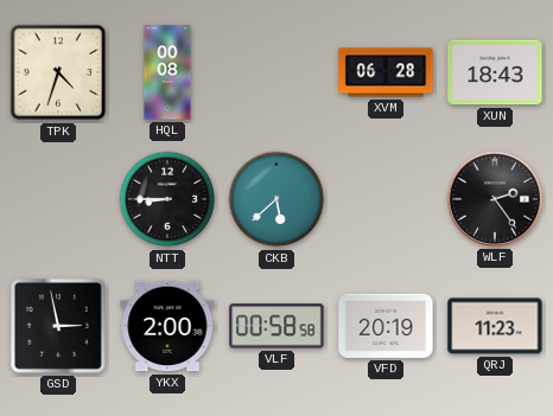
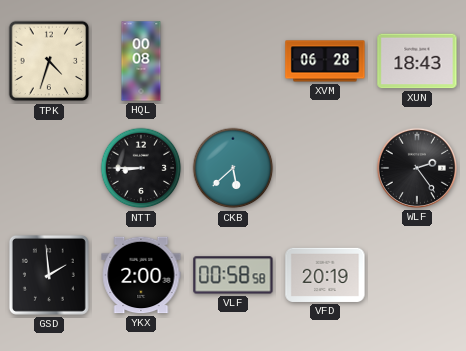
GSD: 2:58 -> 1:59
QRJ: 11:23 -> none
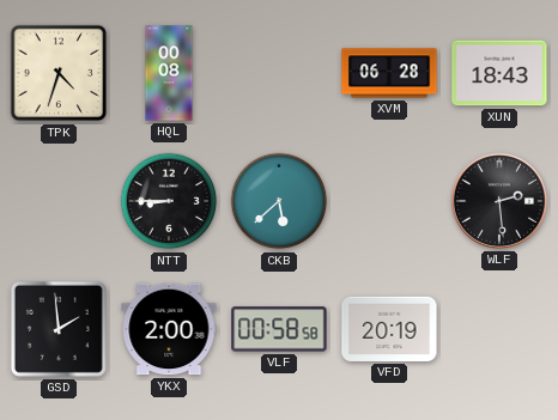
WLF: 2:24 -> 2:29
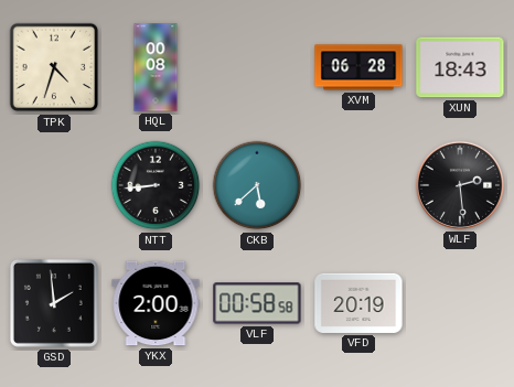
NTT: 8:45 -> 8:44
